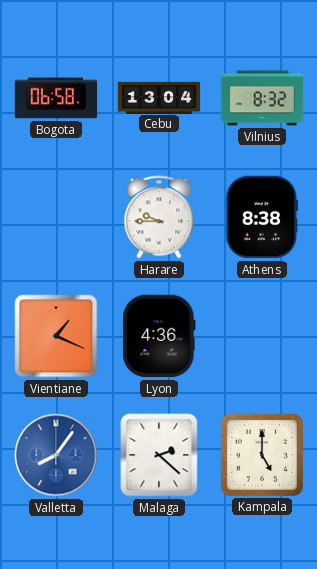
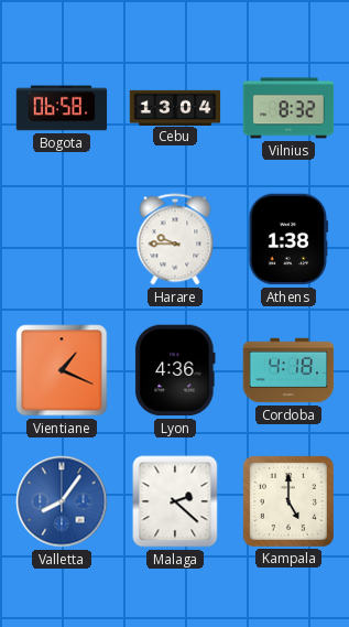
Athens: 8:38 -> 1:38
Cordoba: none -> 4:18
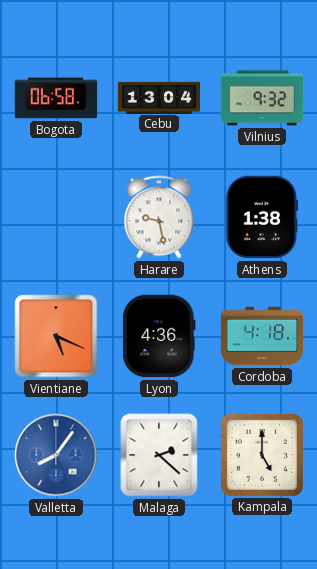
Vilnius: 8:32 -> 9:32
Harare: 9:45 -> 9:28
Vientiane: 1:19 -> 5:19
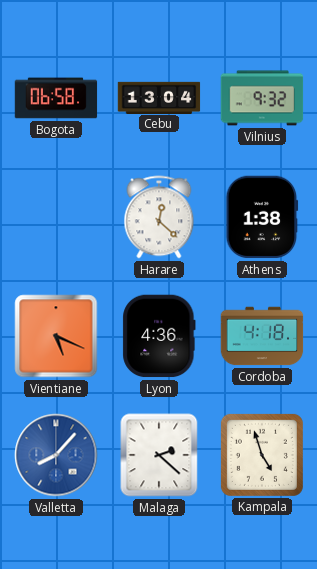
Harare: 9:28 -> 12:22
Valletta: 8:06 -> 8:07
Kampala: 5:00 -> 4:57
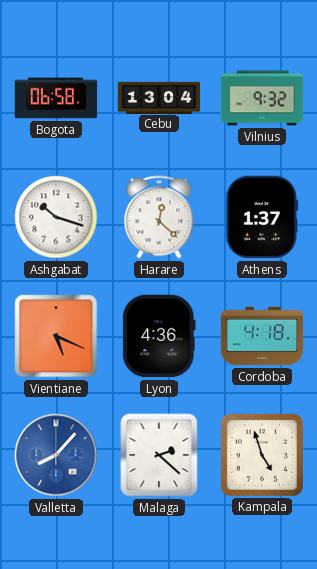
Ashgabat: none -> 10:18
Athens: 1:38 -> 1:37
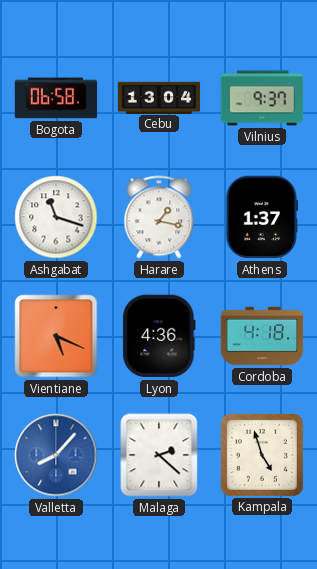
Vilnius: 9:32 -> 9:37
Ashgabat: 10:18 -> 11:18
Harare: 12:22 -> 1:17
